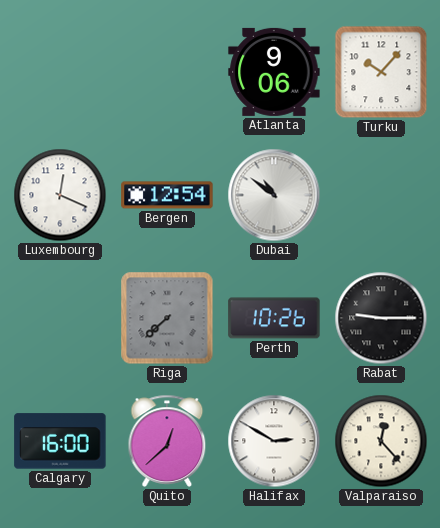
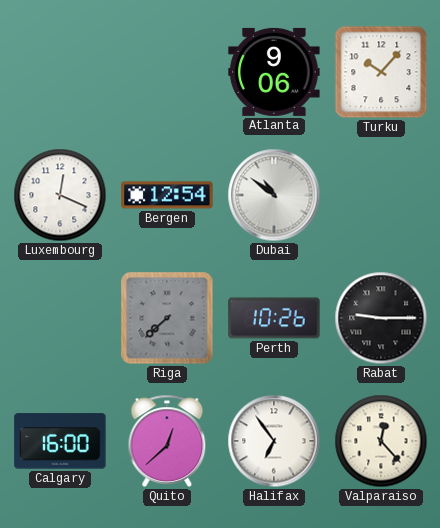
Halifax: 2:50 -> 6:54
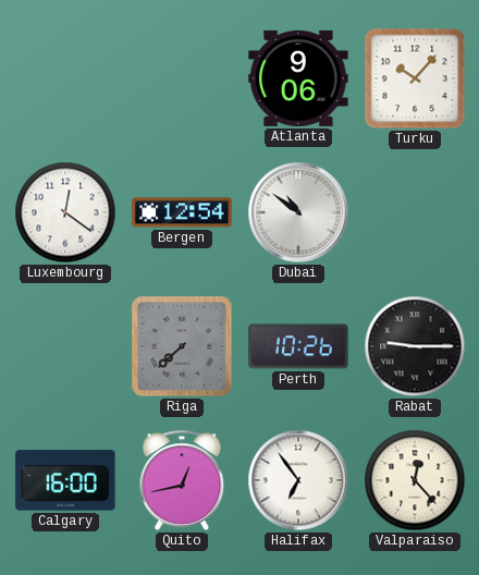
Luxembourg: 12:19 -> 12:21
Quito: 12:38 -> 12:43
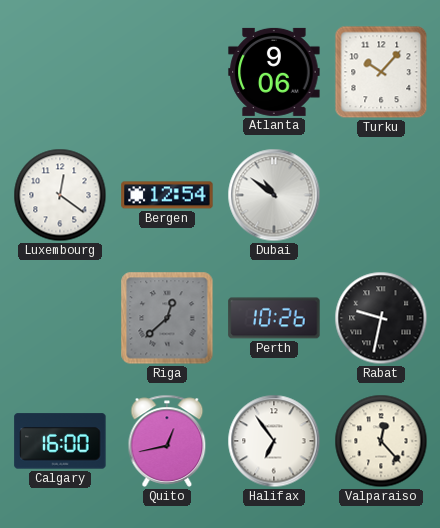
Riga: 7:38 -> 12:38
Rabat: 9:15 -> 9:32
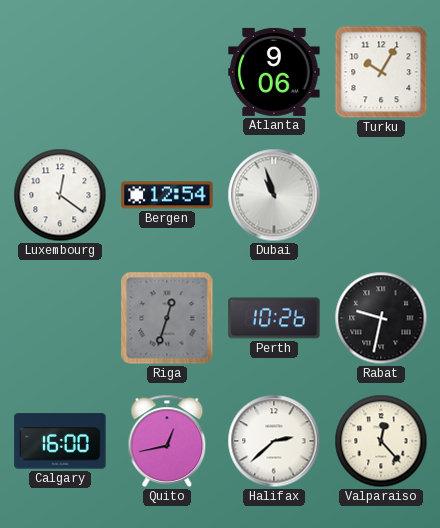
Turku: 10:07 -> 10:05
Dubai: 10:51 -> 10:57
Riga: 12:38 -> 12:33
Halifax: 6:54 -> 2:38
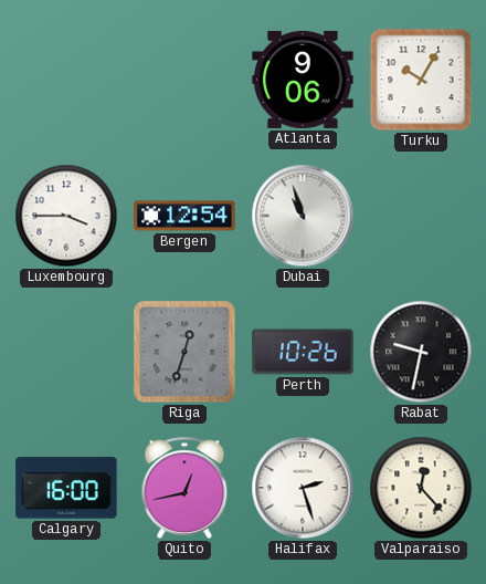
Luxembourg: 12:21 -> 3:45
Halifax: 2:38 -> 2:27
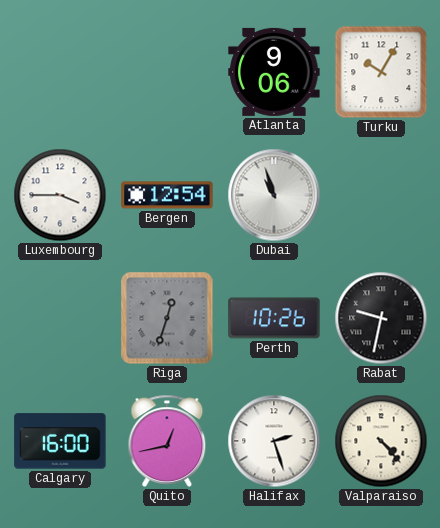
Valparaiso: 12:23 -> 4:23
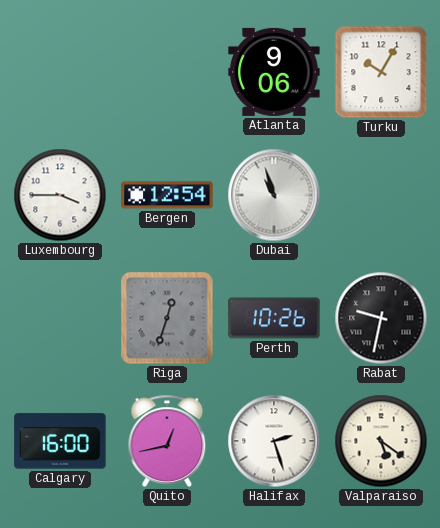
Valparaiso: 4:23 -> 5:21
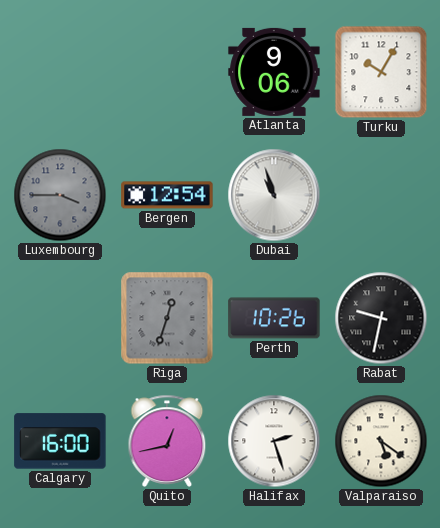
Luxembourg dial: white -> grey
